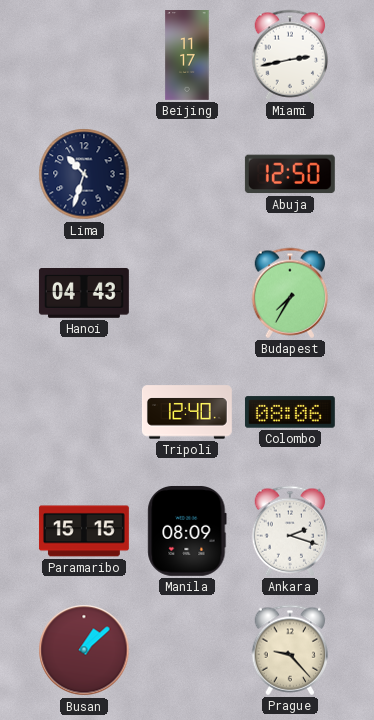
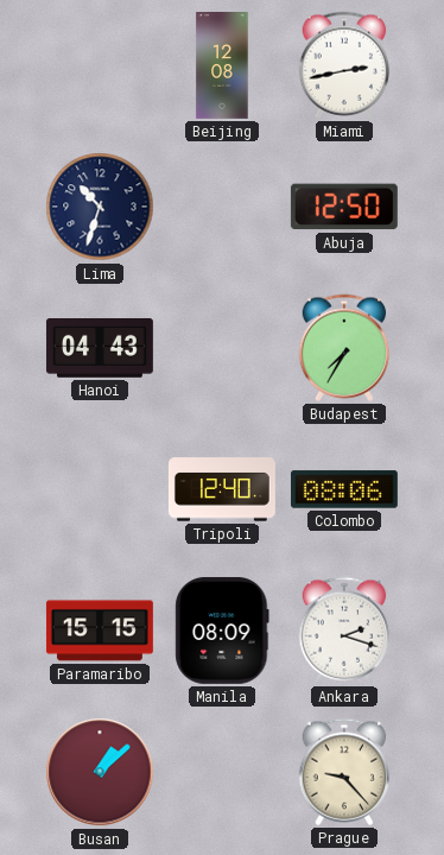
Beijing: 11:17 -> 12:08
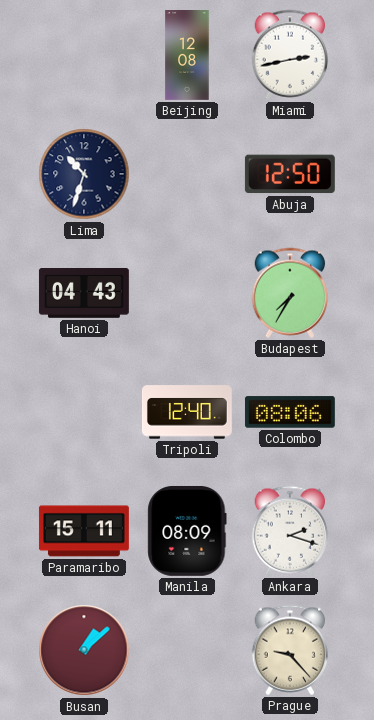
Paramaribo: 15:15 -> 15:11
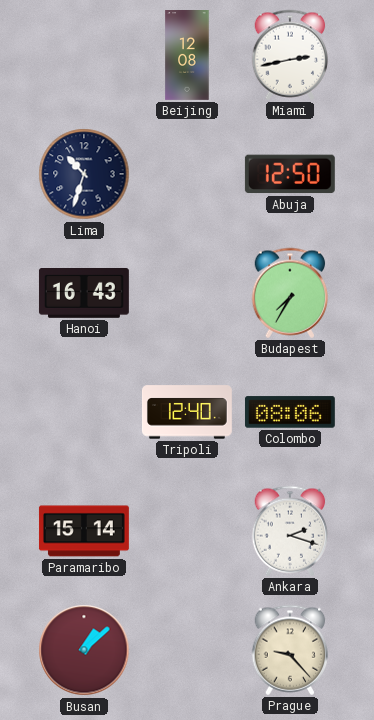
Hanoi: 04:43 -> 16:43
Paramaribo: 15:11 -> 15:14
Manila: 08:09 -> none
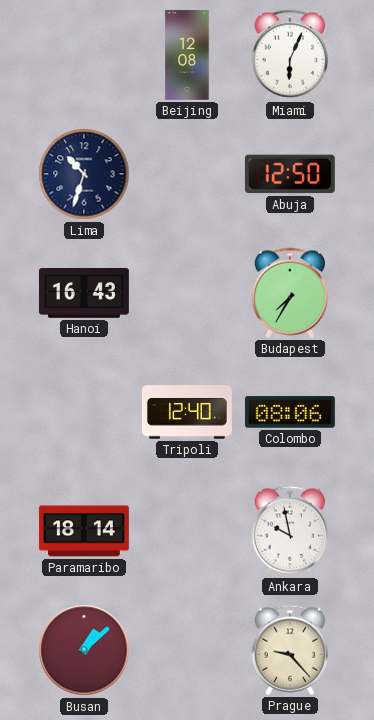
Miami: 2:43 -> 6:04
Paramaribo: 15:14 -> 18:14
Ankara: 2:18 -> 9:58
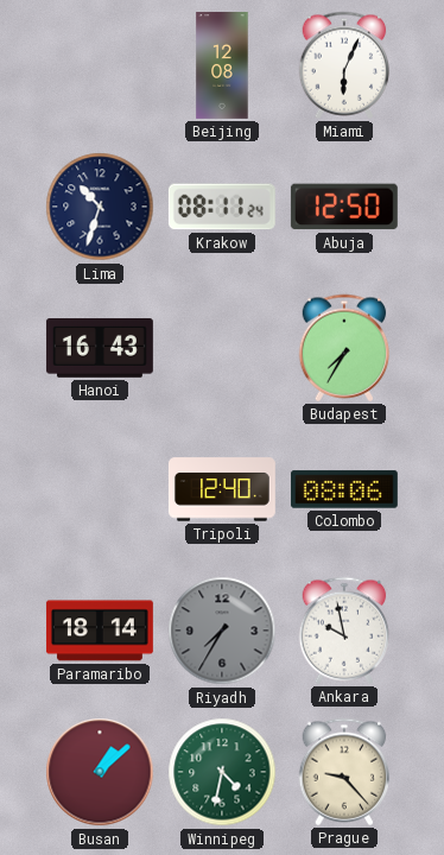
Krakow: none -> 08:11
Riyadh: none -> 7:35
Winnipeg: none -> 4:32
